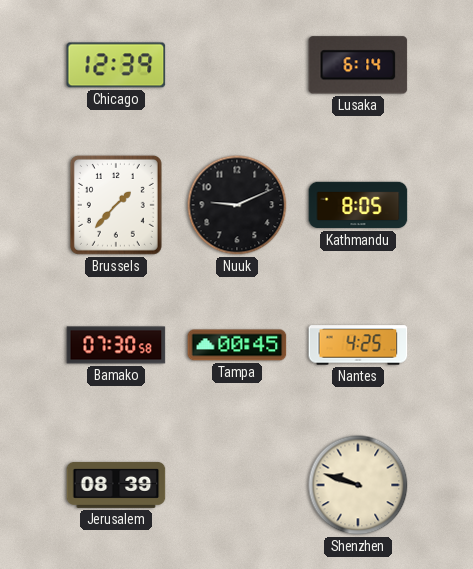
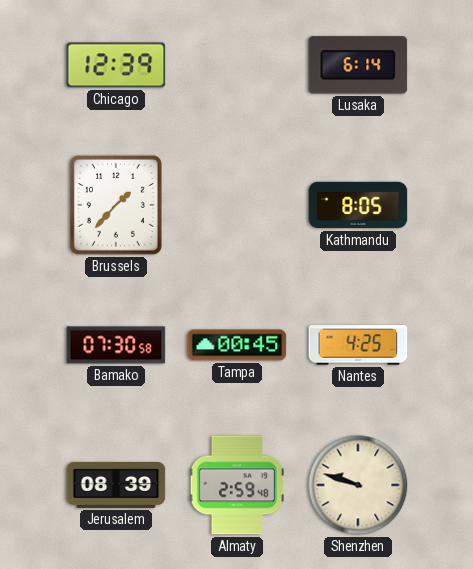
Nuuk: 9:11 -> none
Almaty: none -> 2:59
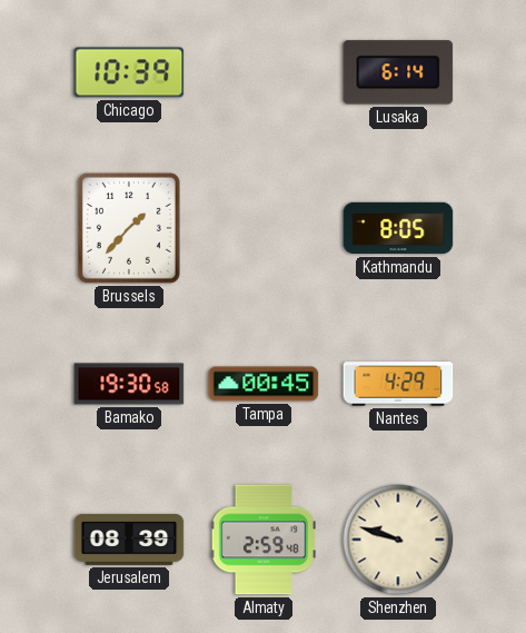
Chicago: 12:39 -> 10:39
Bamako: 07:30 -> 19:30
Nantes: 4:25 -> 4:29
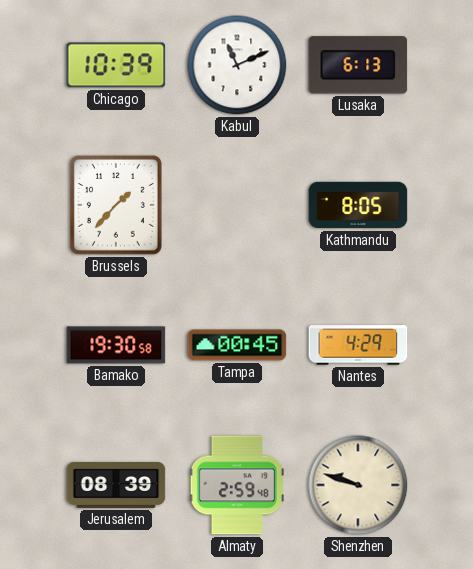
Kabul: none -> 11:11
Lusaka: 6:14 -> 6:13
